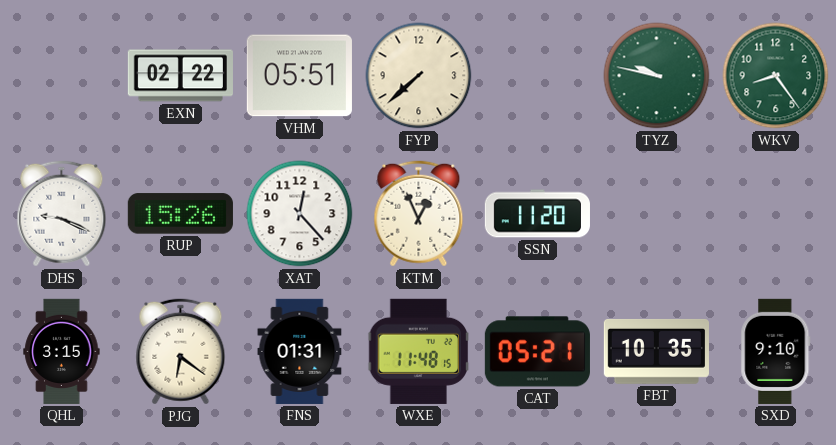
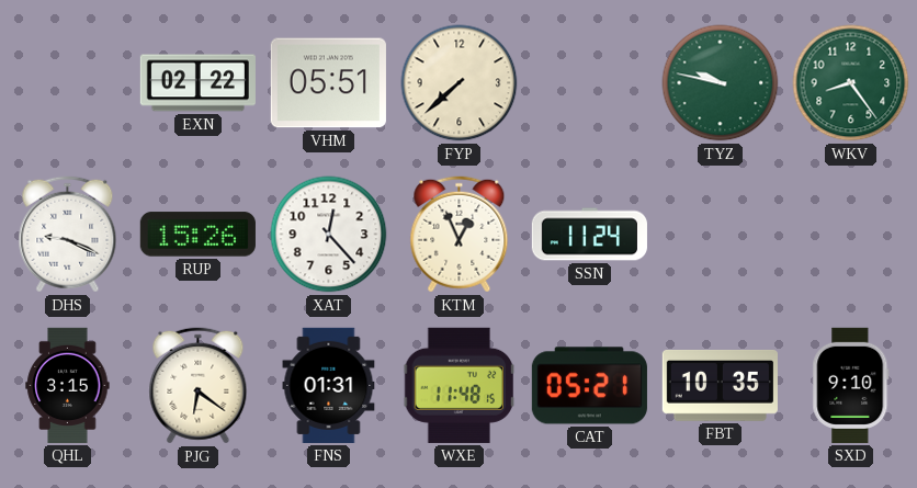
SSN: 11:20 -> 11:24
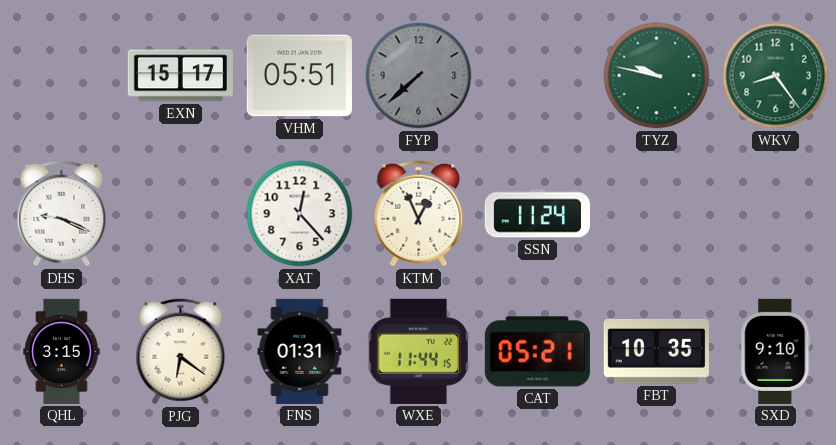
EXN: 02:22 -> 15:17
FYP dial: cream -> grey
RUP: 15:26 -> none
WXE: 11:48 -> 11:44
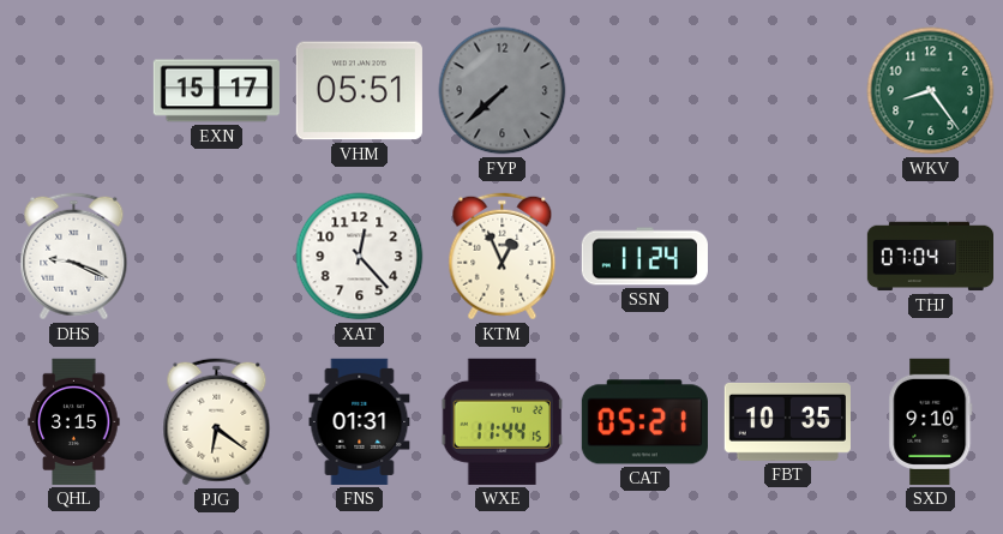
TYZ: 9:47 -> none
THJ: none -> 07:04
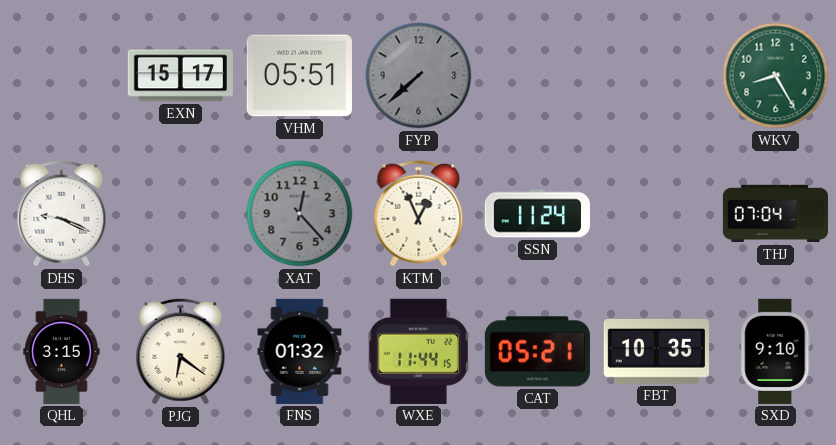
WKV: 8:24 -> 8:25
XAT dial: white -> grey
FNS: 01:31 -> 01:32
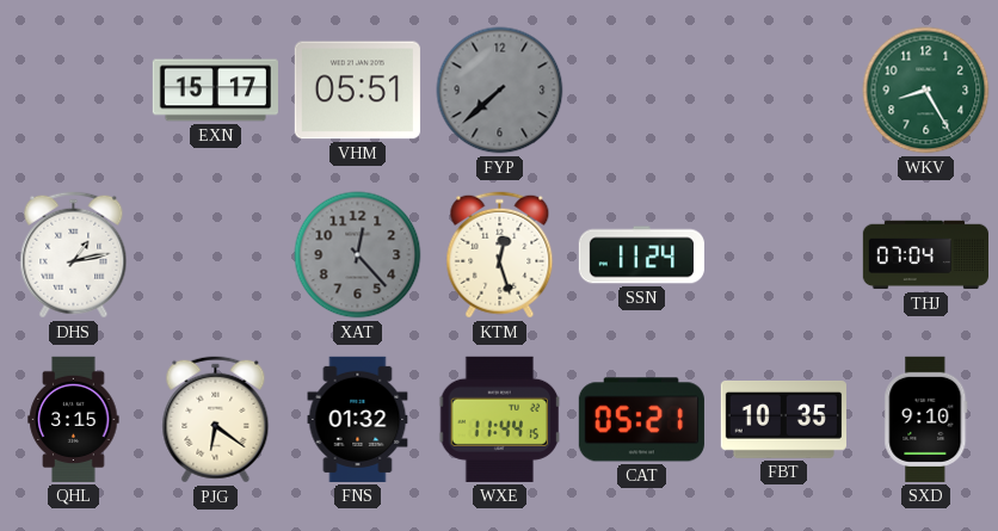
DHS: 9:19 -> 1:13
KTM: 12:56 -> 12:27
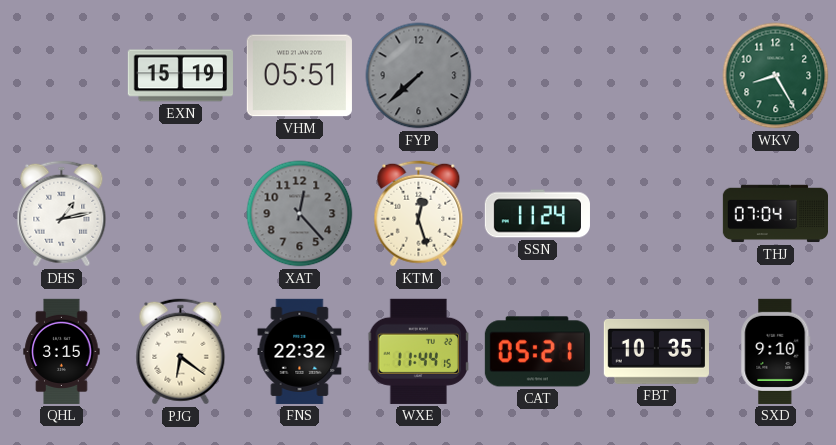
EXN: 15:17 -> 15:19
FNS: 01:32 -> 22:32
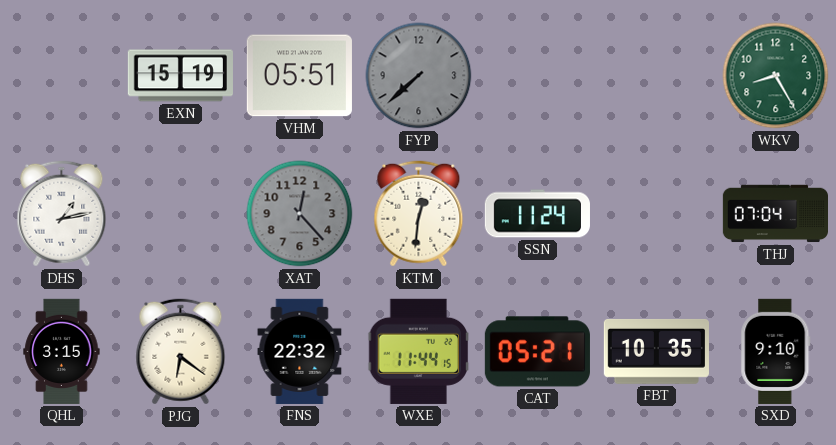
KTM: 12:27 -> 12:31
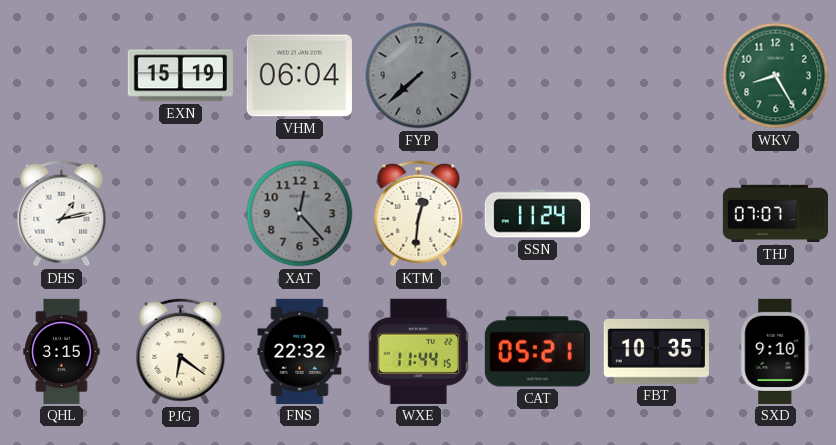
VHM: 05:51 -> 06:04
THJ: 07:04 -> 07:07
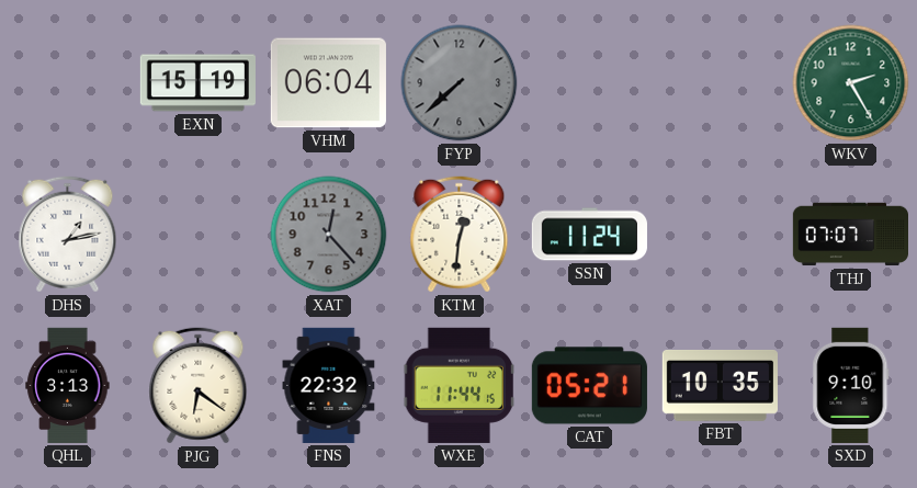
WKV: 8:25 -> 2:25
QHL: 3:15 -> 3:13
